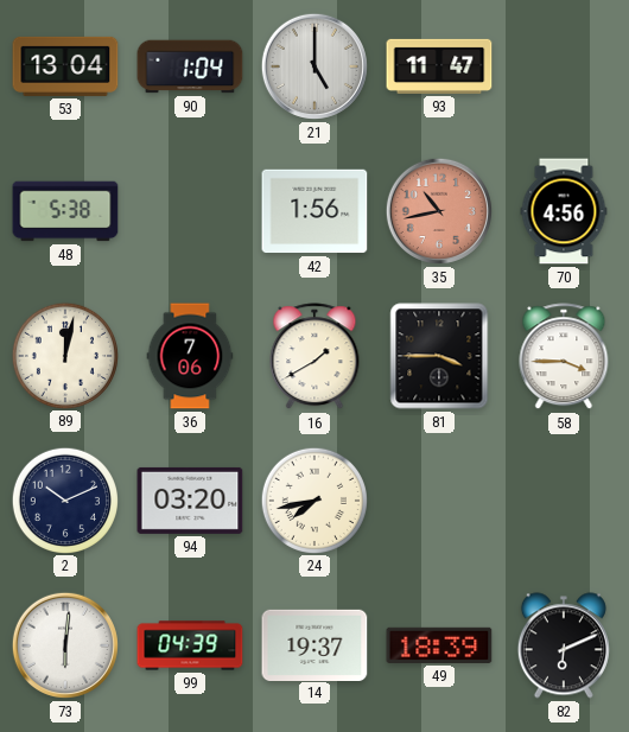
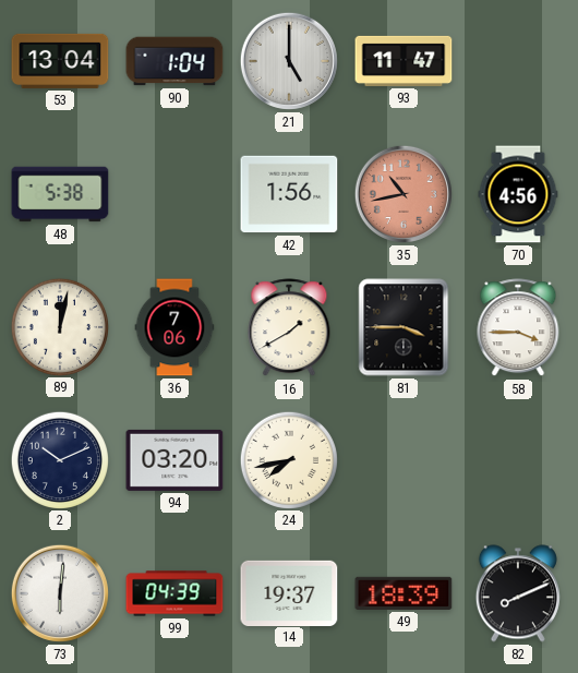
82: 6:11 -> 8:11
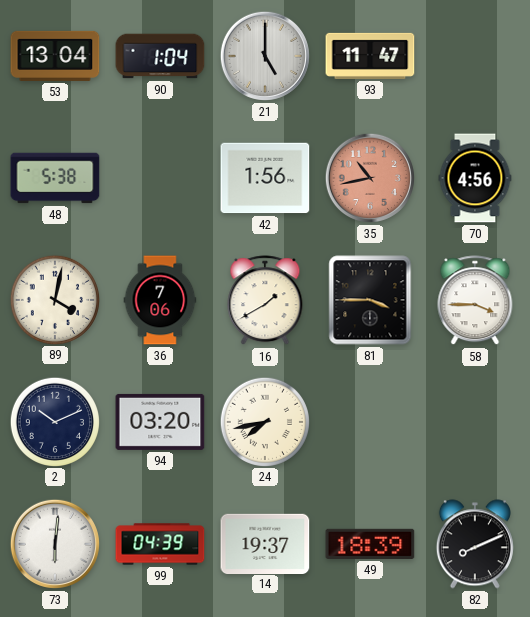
89: 12:02 -> 4:02
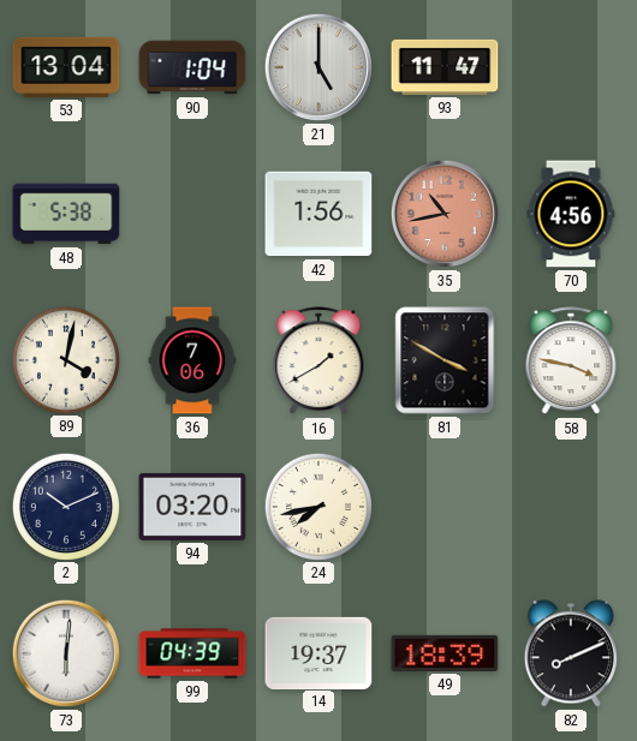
81: 3:45 -> 3:50
58: 3:45 -> 3:47
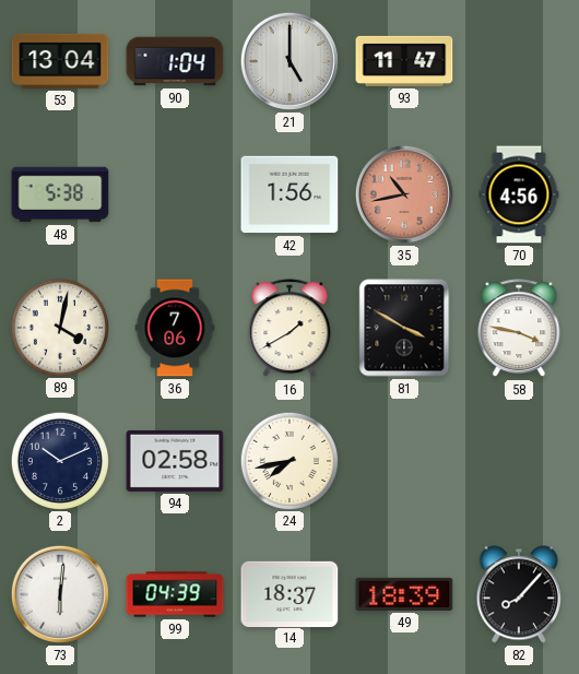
94: 03:20 -> 02:58
14: 19:37 -> 18:37
82: 8:11 -> 8:07
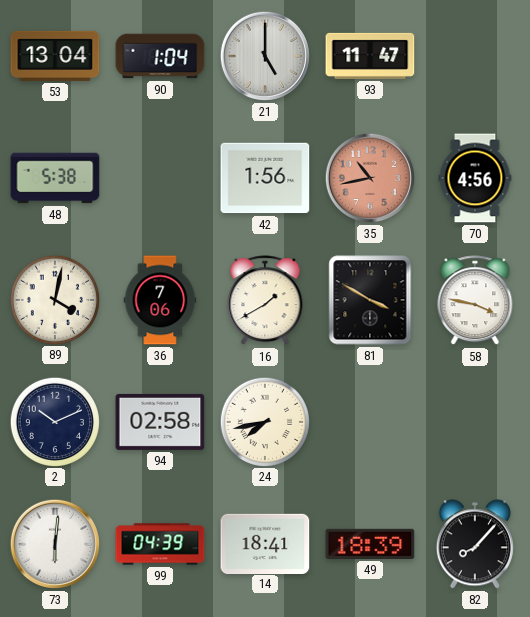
14: 18:37 -> 18:41
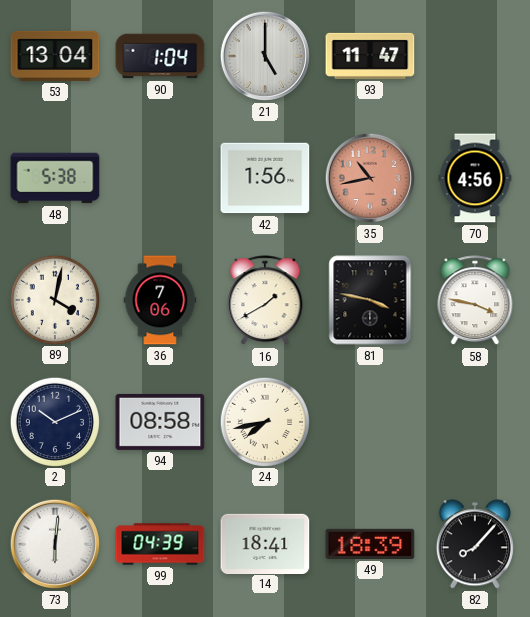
81: 3:50 -> 3:47
94: 02:58 -> 08:58
